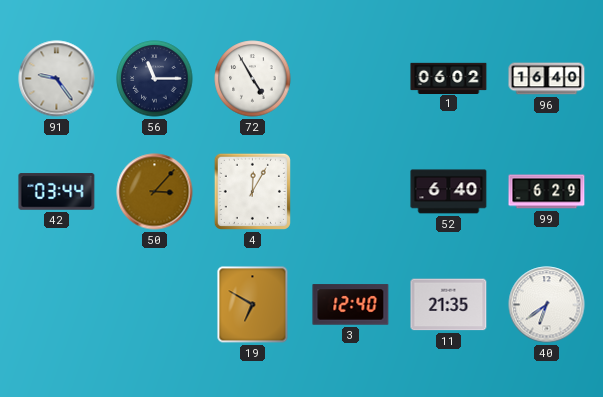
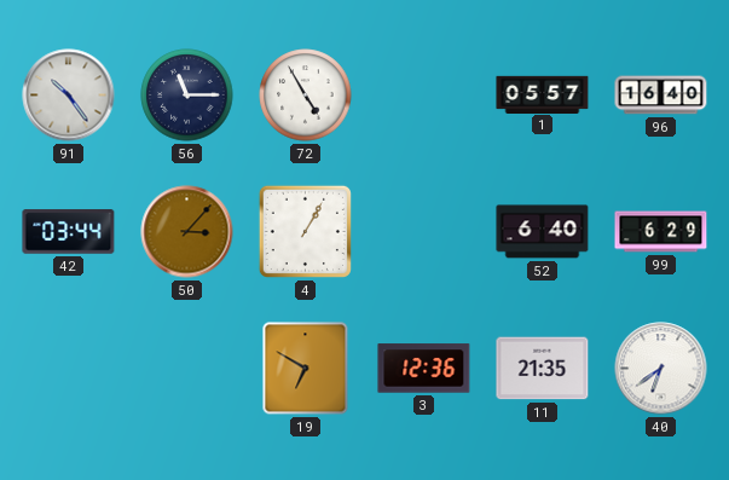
91: 9:24 -> 10:24
1: 06:02 -> 05:57
4: 12:05 -> 1:05
3: 12:40 -> 12:36
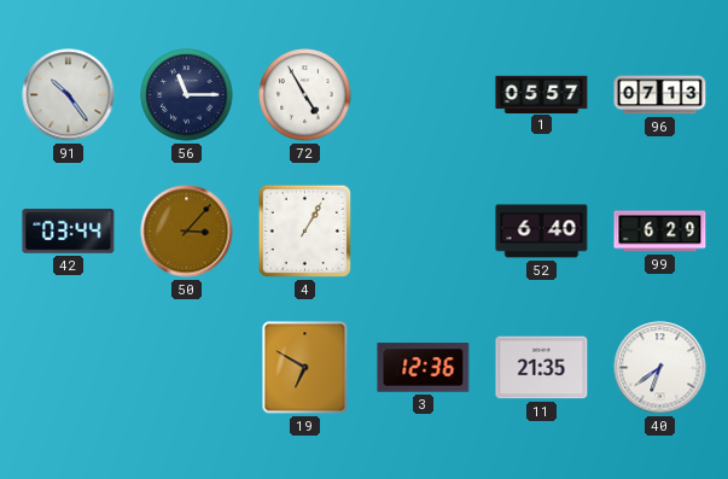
96: 16:40 -> 07:13
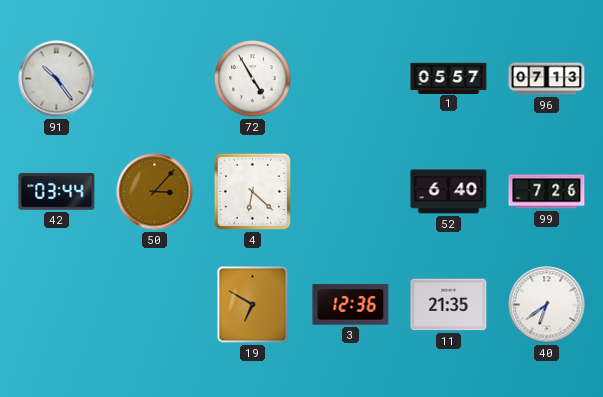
56: 11:15 -> none
4: 1:05 -> 6:22
99: 6:29 -> 7:26
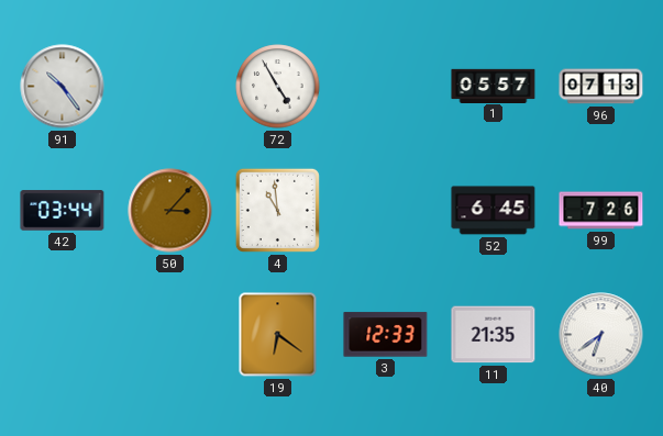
4: 6:22 -> 10:59
52: 6:40 -> 6:45
19: 6:50 -> 6:21
3: 12:36 -> 12:33
